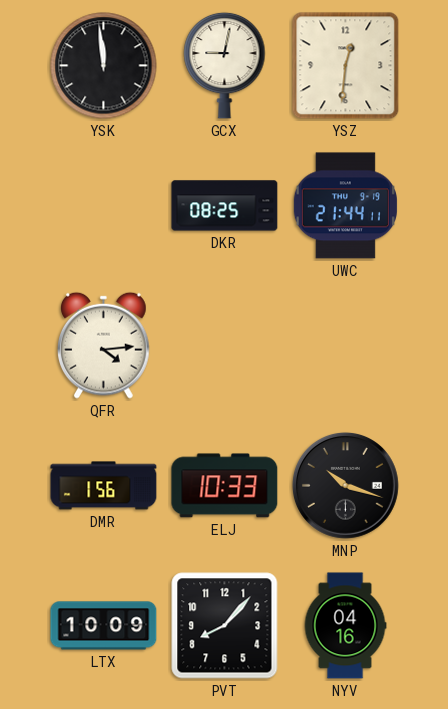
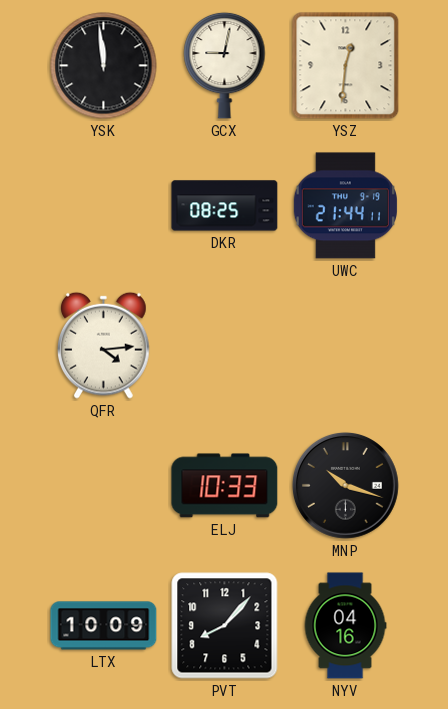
DMR: 1:56 -> none
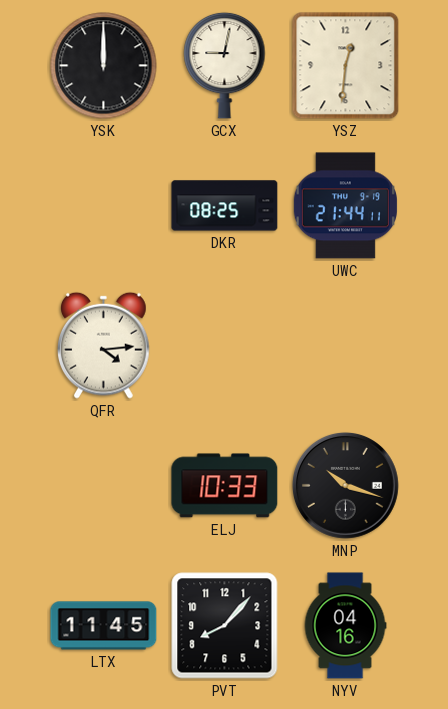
YSK: 11:59 -> 12:00
LTX: 10:09 -> 11:45
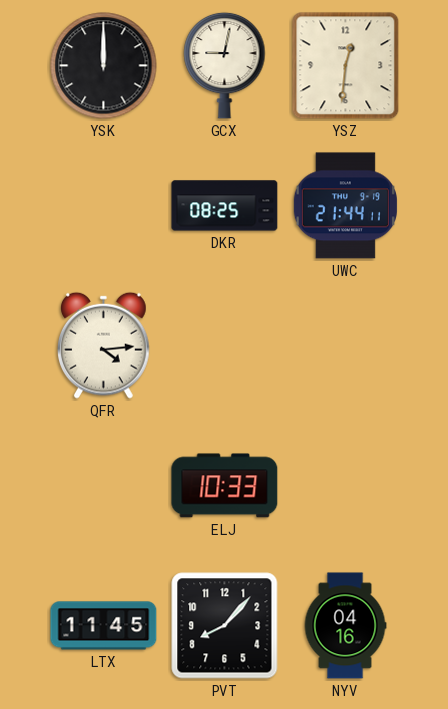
MNP: 10:18 -> none
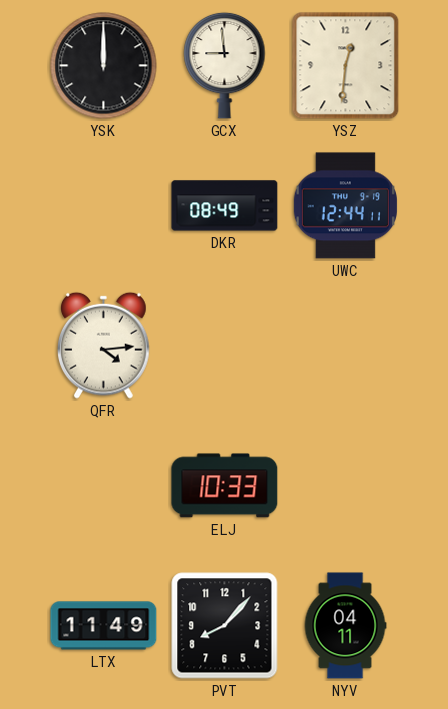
GCX: 9:02 -> 8:59
DKR: 08:25 -> 08:49
UWC: 21:44 -> 12:44
LTX: 11:45 -> 11:49
NYV: 04:16 -> 04:11
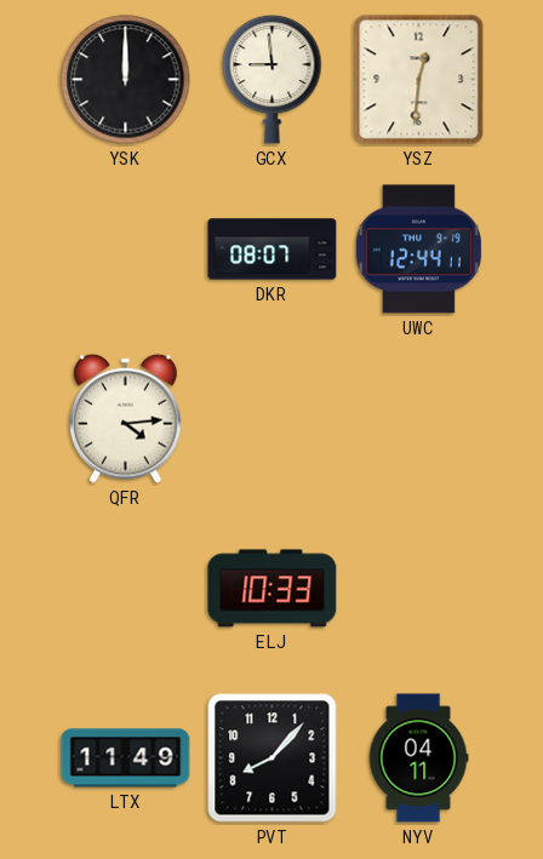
DKR: 08:49 -> 08:07
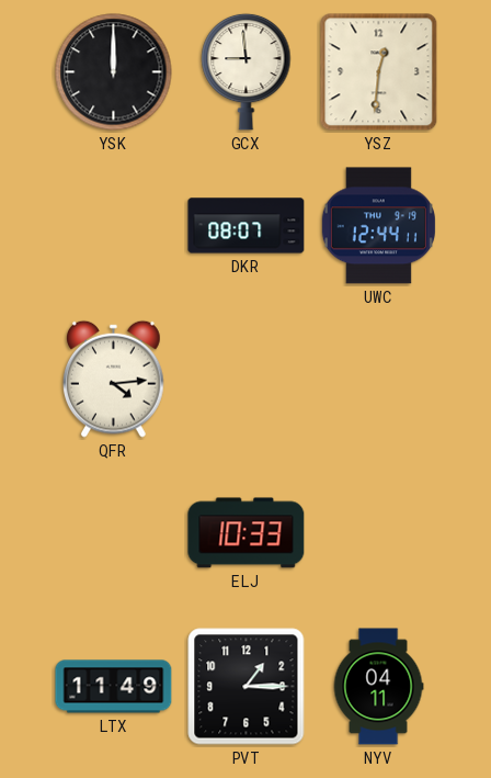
PVT: 8:07 -> 1:15
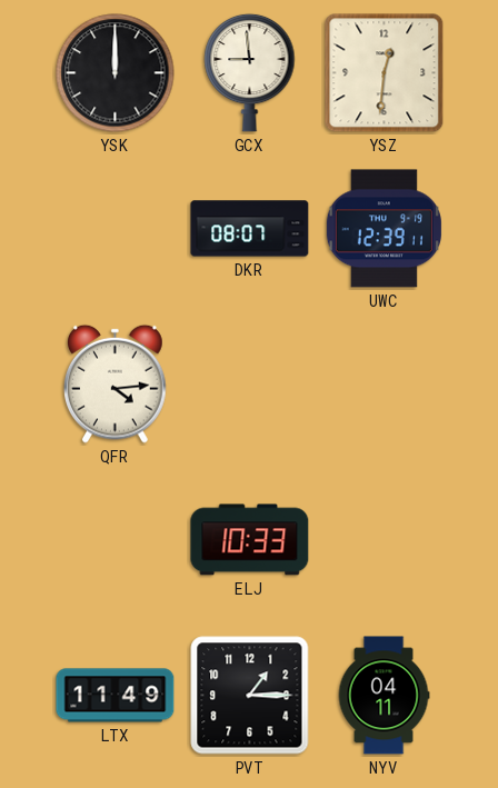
UWC: 12:44 -> 12:39
